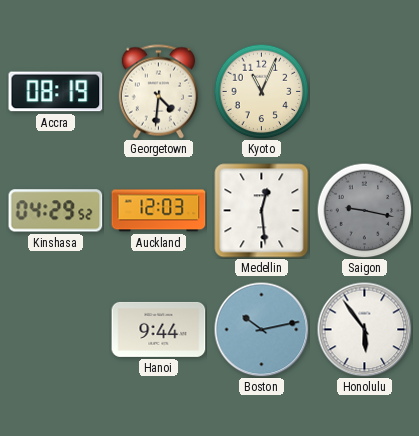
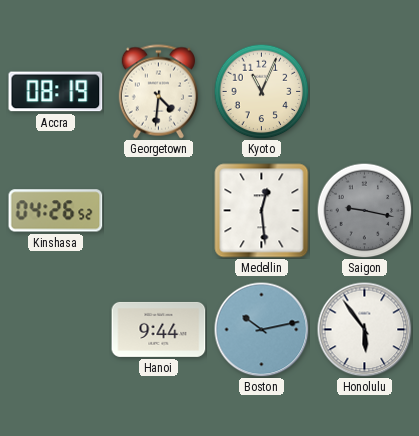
Kinshasa: 04:29 -> 04:26
Auckland: 12:03 -> none
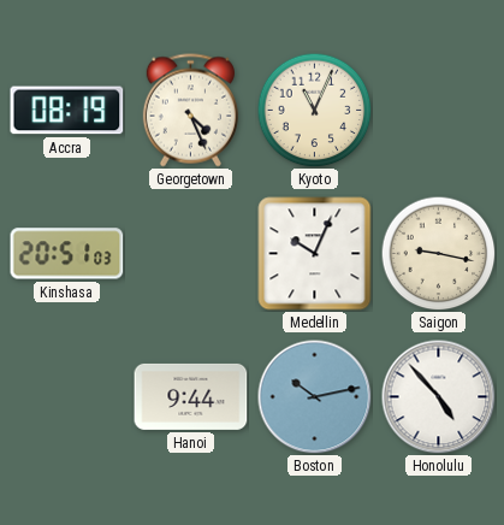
Georgetown: 4:31 -> 4:26
Kinshasa: 04:26 -> 20:51
Medellin: 12:29 -> 10:04
Saigon dial: grey -> cream
Honolulu: 5:54 -> 4:53
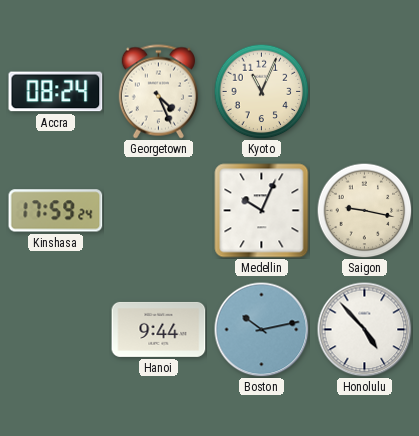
Accra: 08:19 -> 08:24
Kinshasa: 20:51 -> 17:59
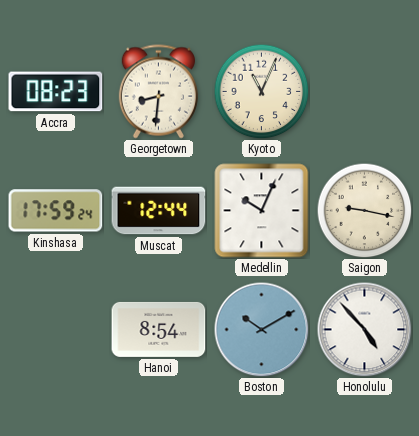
Accra: 08:24 -> 08:23
Georgetown: 4:26 -> 8:31
Muscat: none -> 12:44
Hanoi: 9:44 -> 8:54
Boston: 10:13 -> 10:10
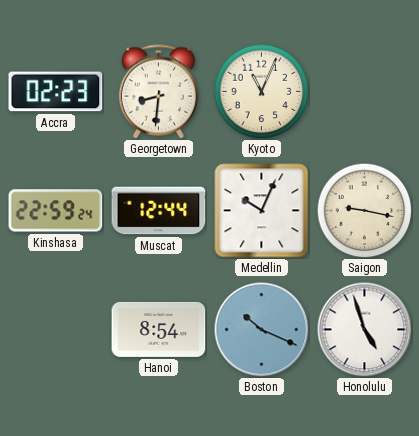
Accra: 08:23 -> 02:23
Kinshasa: 17:59 -> 22:59
Boston: 10:10 -> 10:19
Honolulu: 4:53 -> 4:57
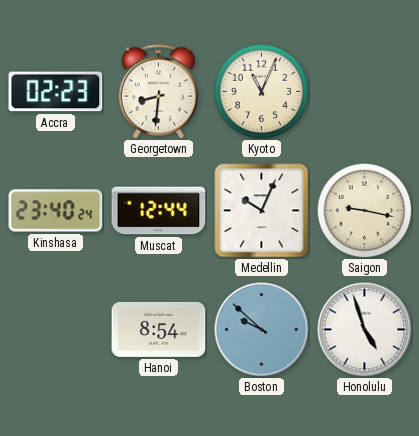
Kinshasa: 22:59 -> 23:40
Boston: 10:19 -> 9:52
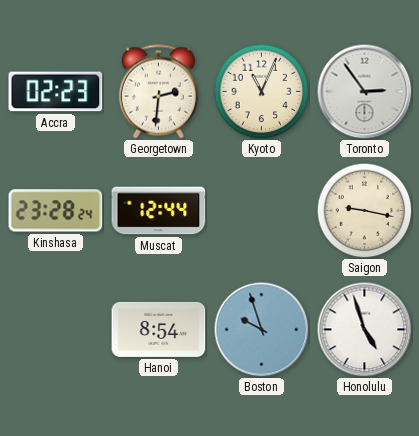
Georgetown: 8:31 -> 2:31
Toronto: none -> 2:54
Kinshasa: 23:40 -> 23:28
Medellin: 10:04 -> none
Boston: 9:52 -> 9:57
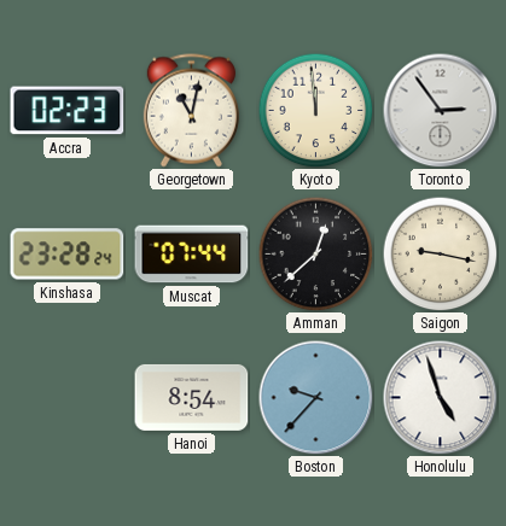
Georgetown: 2:31 -> 11:02
Kyoto: 11:04 -> 11:59
Muscat: 12:44 -> 07:44
Amman: none -> 12:38
Boston: 9:57 -> 9:37
